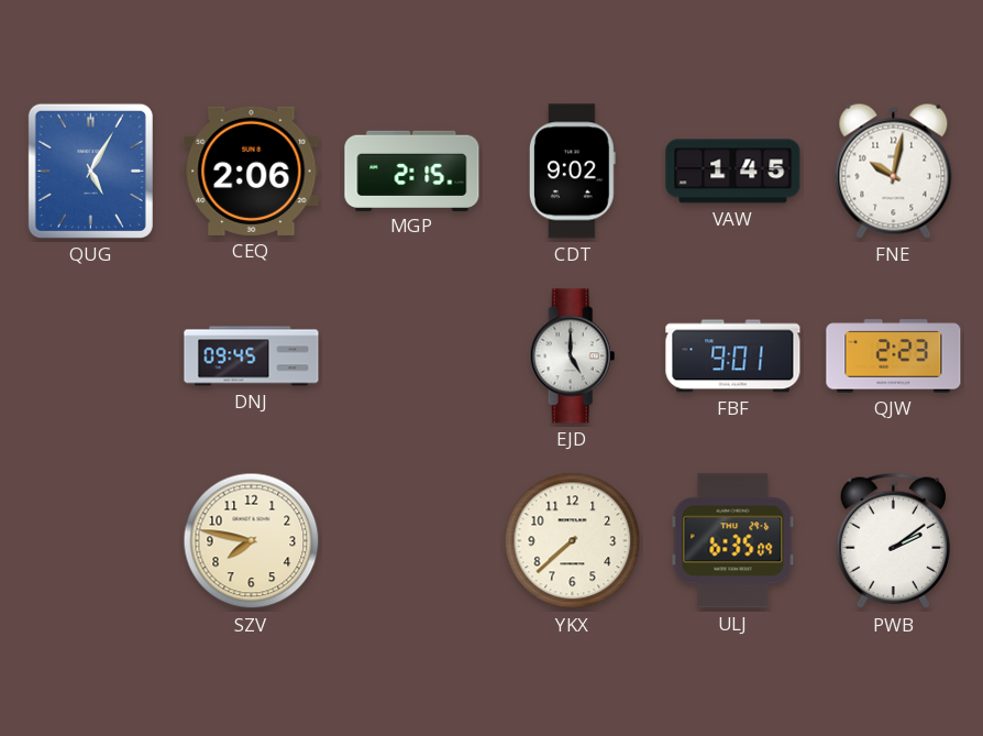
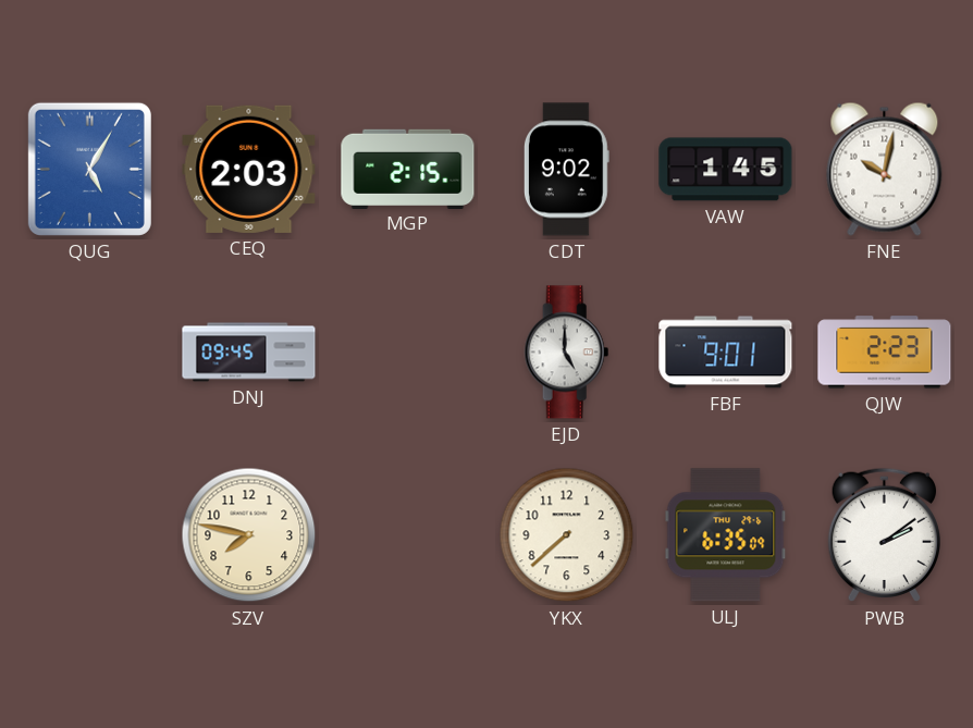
CEQ: 2:06 -> 2:03
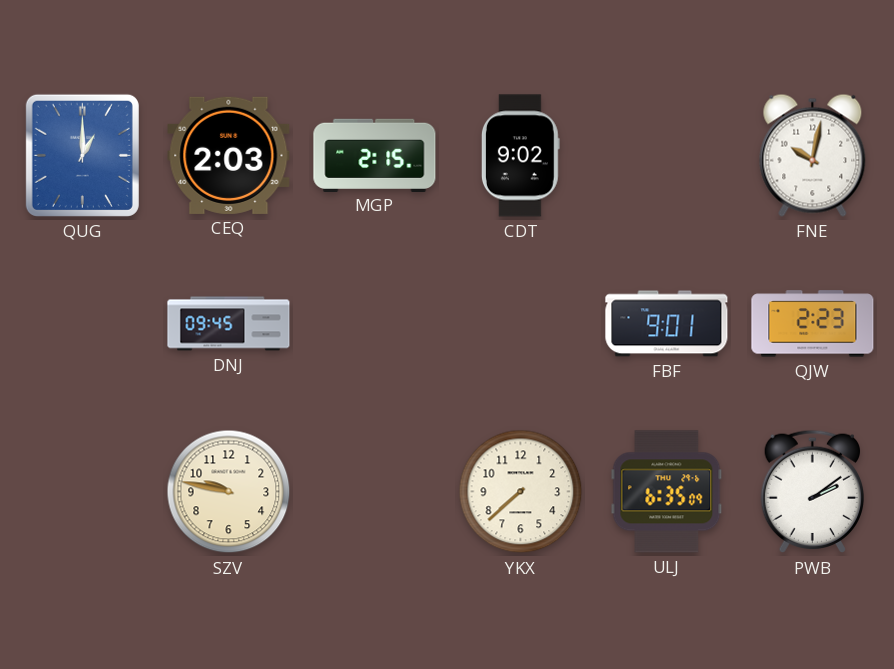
QUG: 5:05 -> 1:00
VAW: 1:45 -> none
EJD: 5:00 -> none
SZV: 7:47 -> 9:47
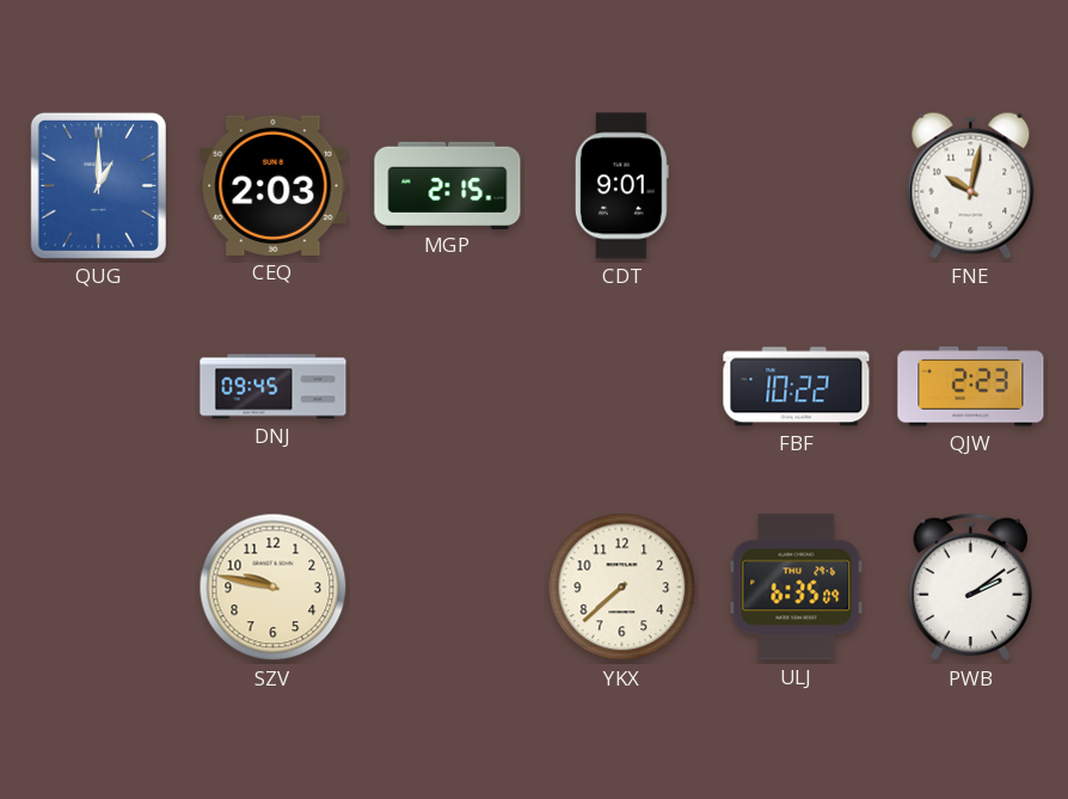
CDT: 9:02 -> 9:01
FBF: 9:01 -> 10:22
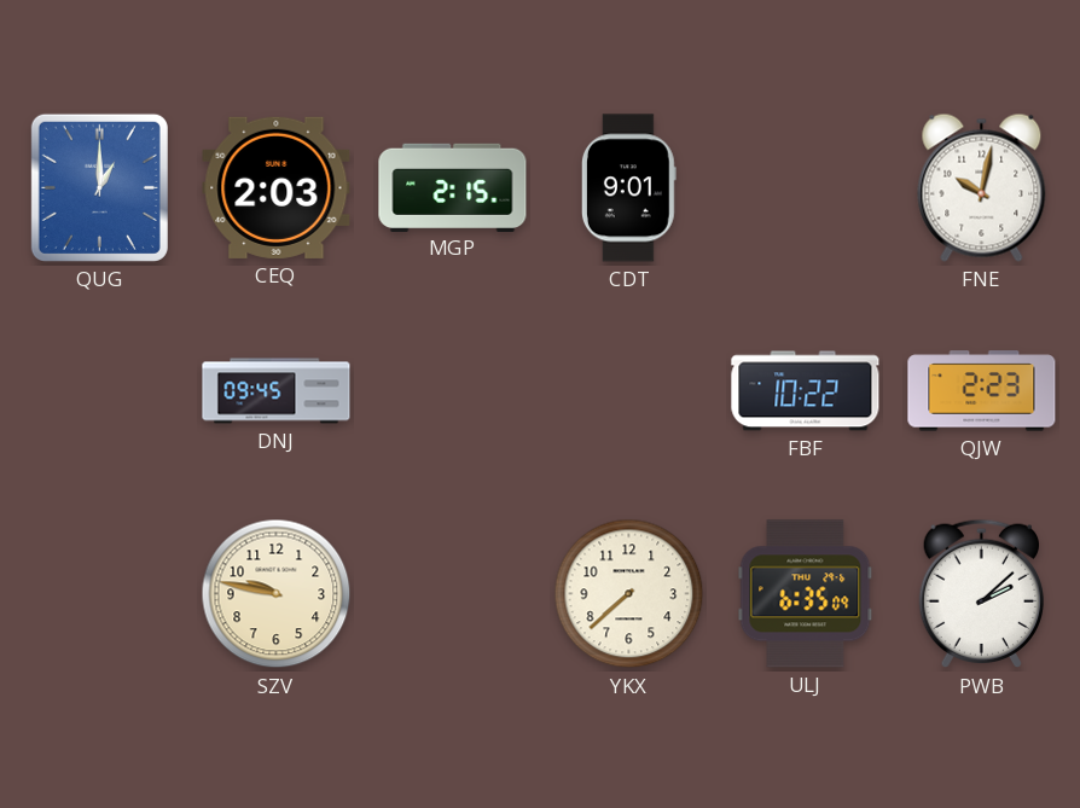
PWB: 2:09 -> 2:08
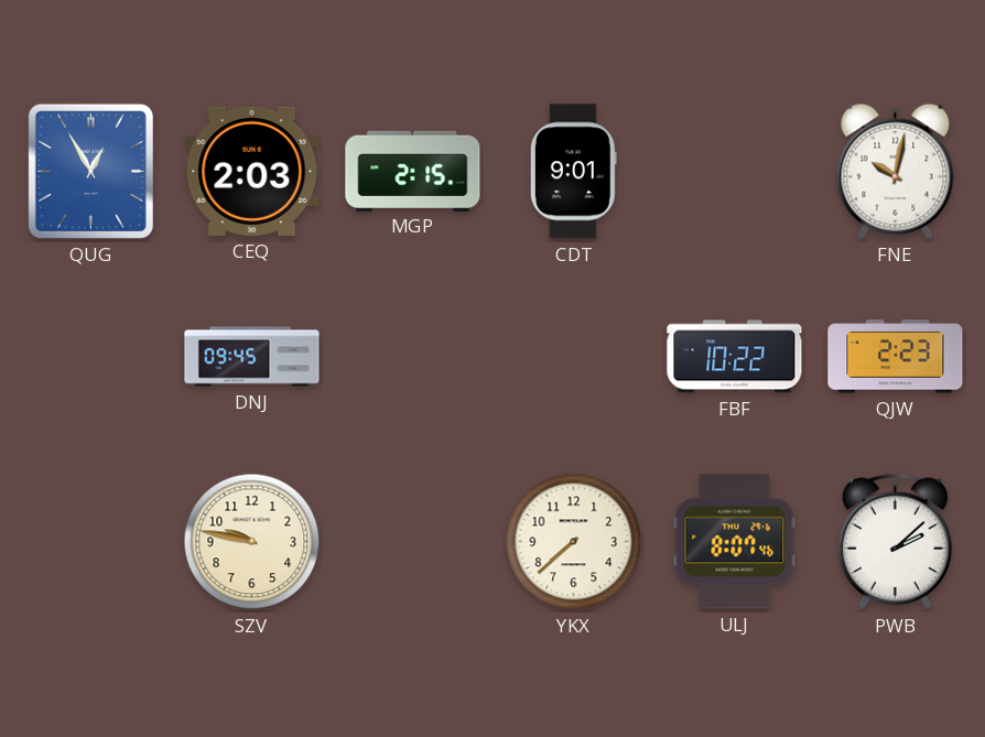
QUG: 1:00 -> 12:55
ULJ: 6:35 -> 8:07
